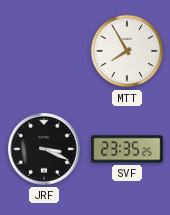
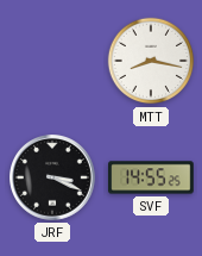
MTT: 7:55 -> 8:17
SVF: 23:35 -> 14:55
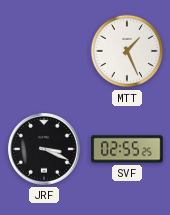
MTT: 8:17 -> 1:26
SVF: 14:55 -> 02:55
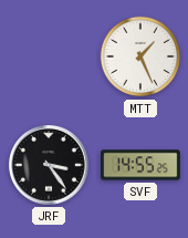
JRF: 3:19 -> 3:24
SVF: 02:55 -> 14:55
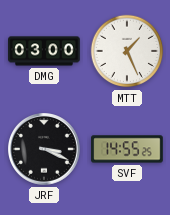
DMG: none -> 03:00
JRF: 3:24 -> 3:19
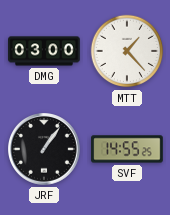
MTT: 1:26 -> 1:23
JRF: 3:19 -> 1:06
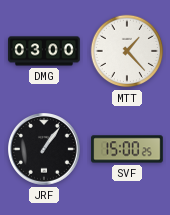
SVF: 14:55 -> 15:00
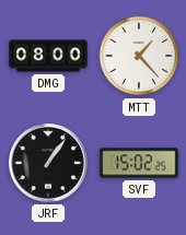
DMG: 03:00 -> 08:00
SVF: 15:00 -> 15:02
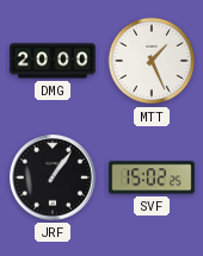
DMG: 08:00 -> 20:00
MTT: 1:23 -> 1:26
